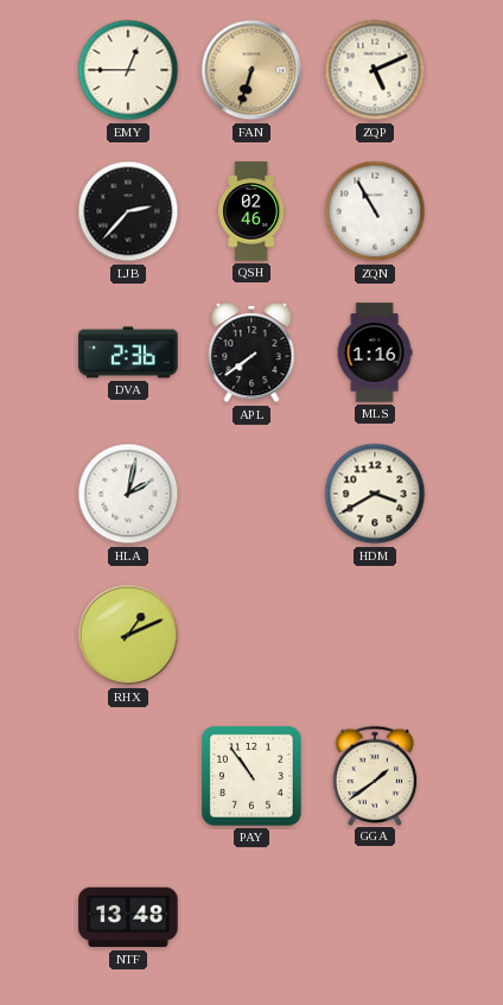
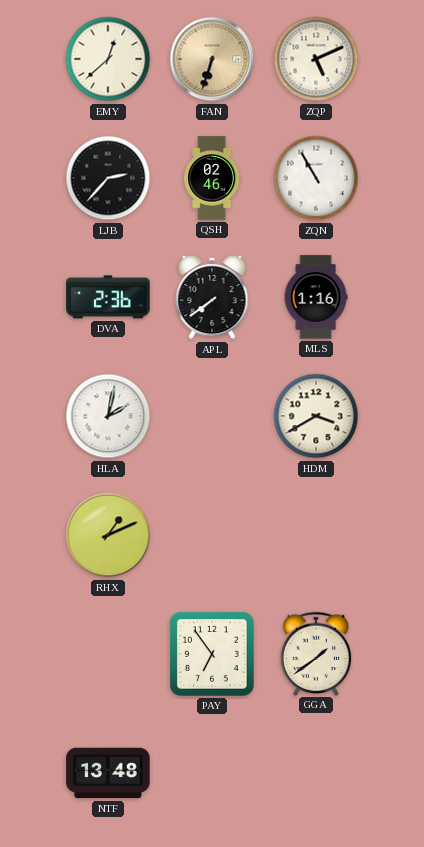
EMY: 12:45 -> 12:38
PAY: 10:54 -> 6:54
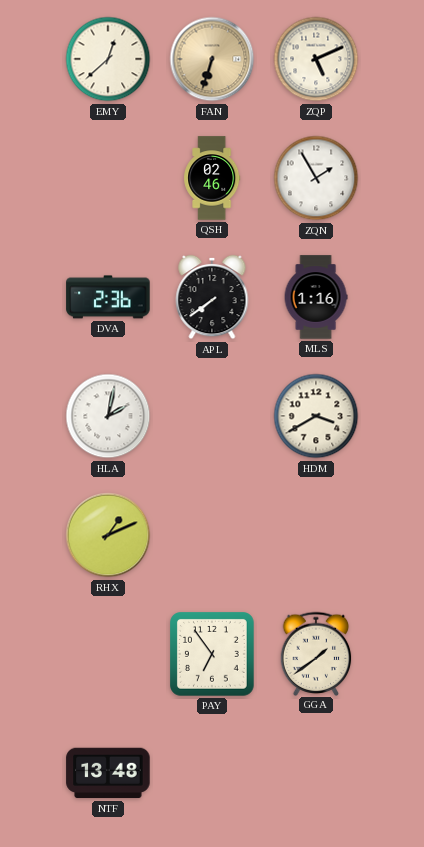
LJB: 2:37 -> none
ZQN: 10:55 -> 1:55
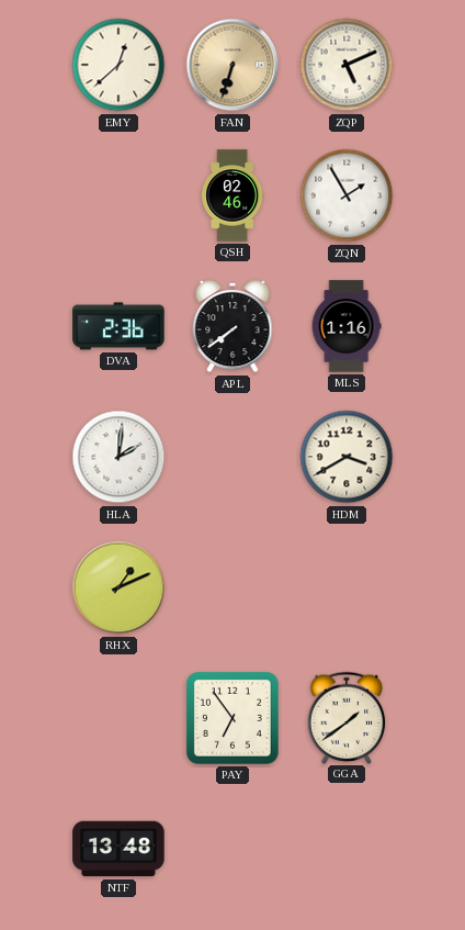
HLA: 2:02 -> 2:01
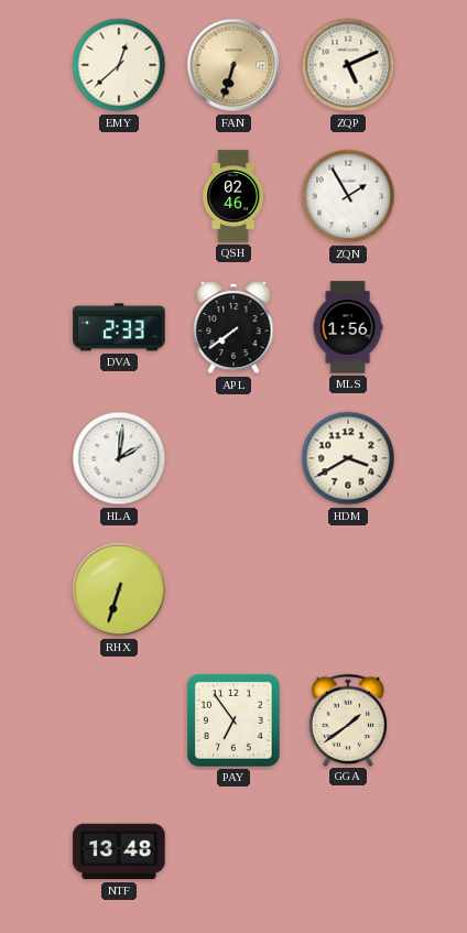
DVA: 2:36 -> 2:33
MLS: 1:16 -> 1:56
RHX: 1:11 -> 6:33
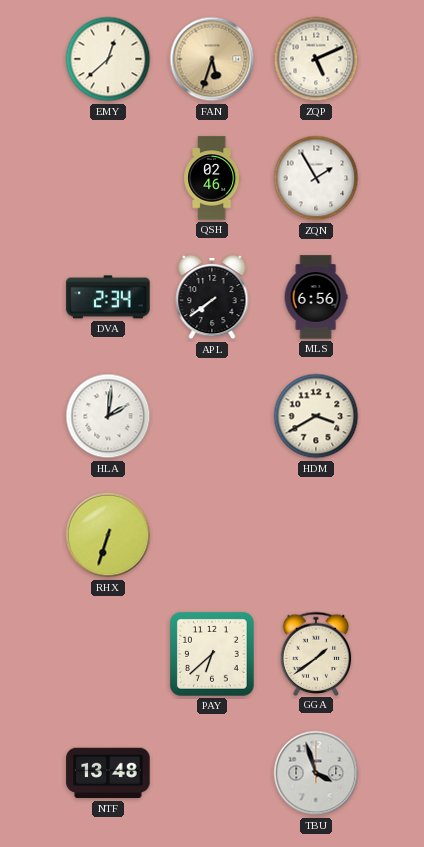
FAN: 6:33 -> 5:33
DVA: 2:33 -> 2:34
MLS: 1:56 -> 6:56
PAY: 6:54 -> 6:38
TBU: none -> 3:57
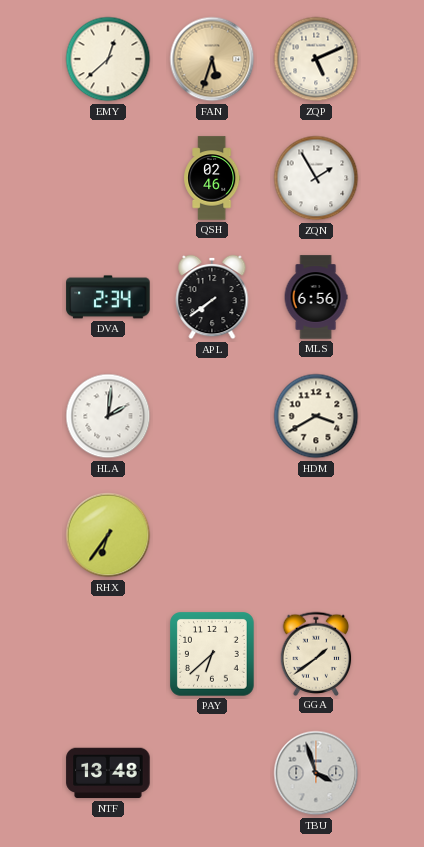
RHX: 6:33 -> 6:36
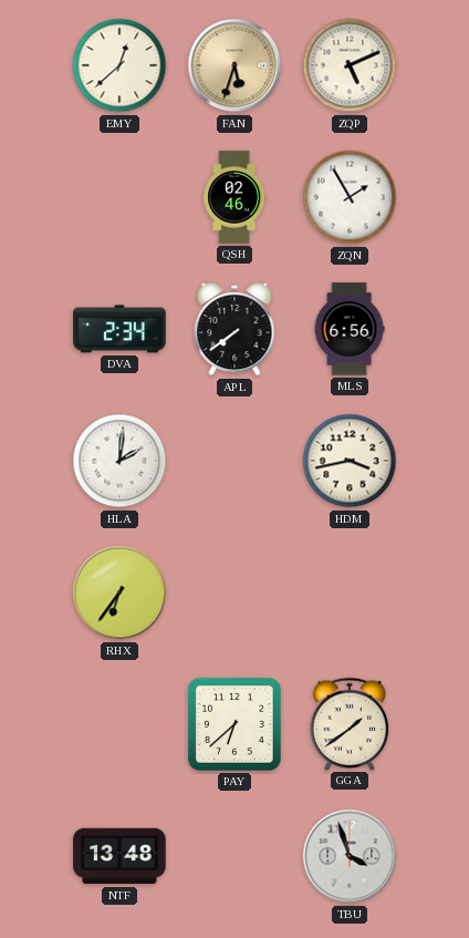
HDM: 3:40 -> 3:43
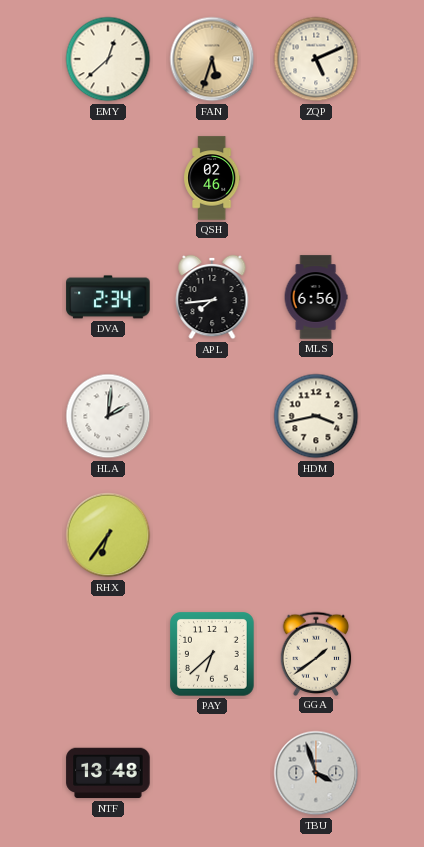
ZQN: 1:55 -> none
APL: 7:39 -> 7:44
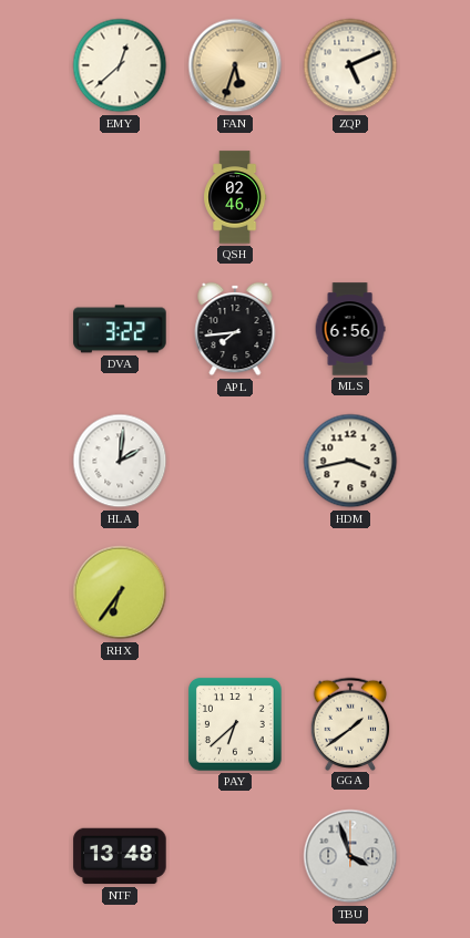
DVA: 2:34 -> 3:22
